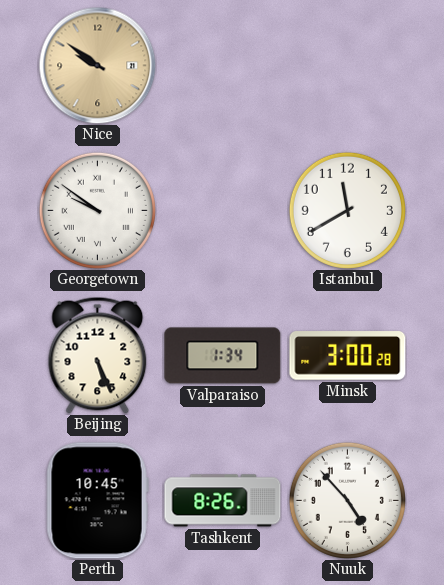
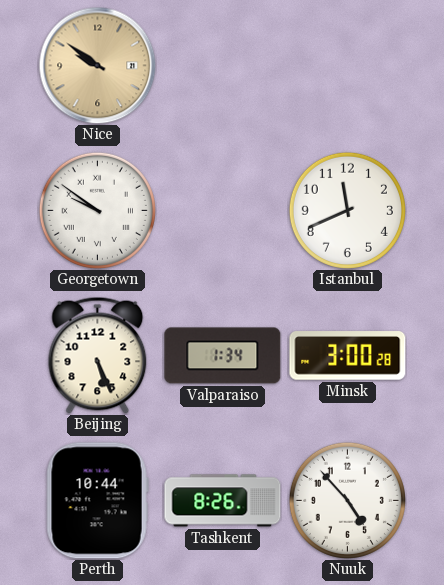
Istanbul: 11:40 -> 11:41
Perth: 10:45 -> 10:44
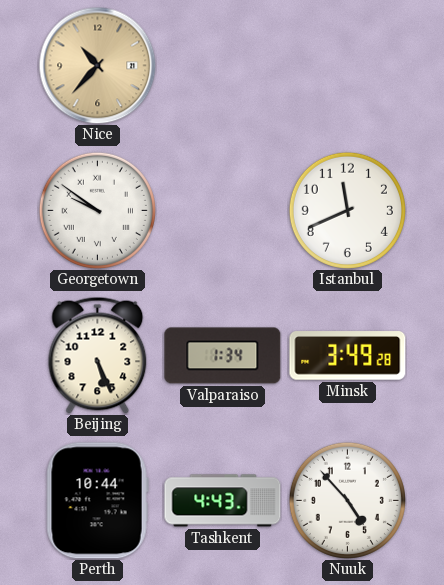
Nice: 9:51 -> 10:37
Minsk: 3:00 -> 3:49
Tashkent: 8:26 -> 4:43
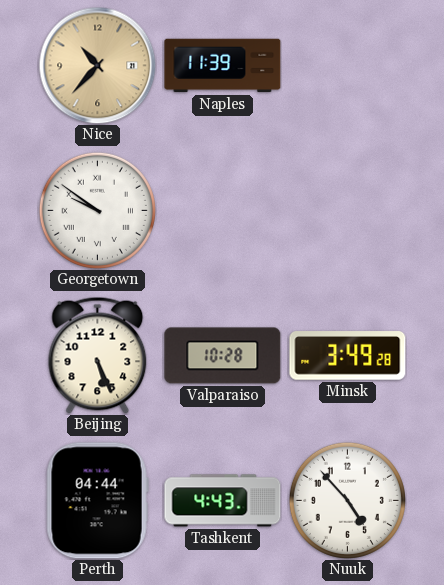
Naples: none -> 11:39
Istanbul: 11:41 -> none
Valparaiso: 1:34 -> 10:28
Perth: 10:44 -> 04:44
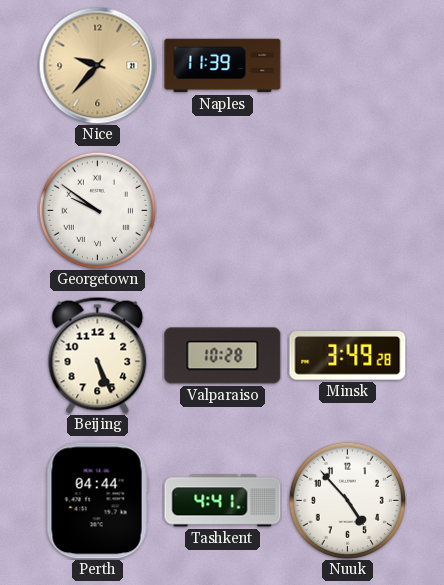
Nice: 10:37 -> 9:37
Tashkent: 4:43 -> 4:41
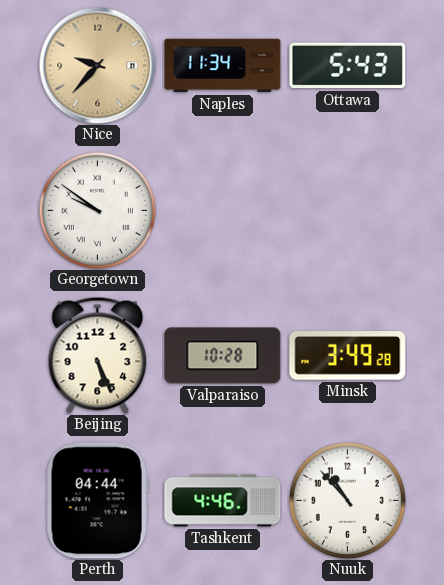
Naples: 11:39 -> 11:34
Ottawa: none -> 5:43
Tashkent: 4:41 -> 4:46
Nuuk: 4:53 -> 10:53
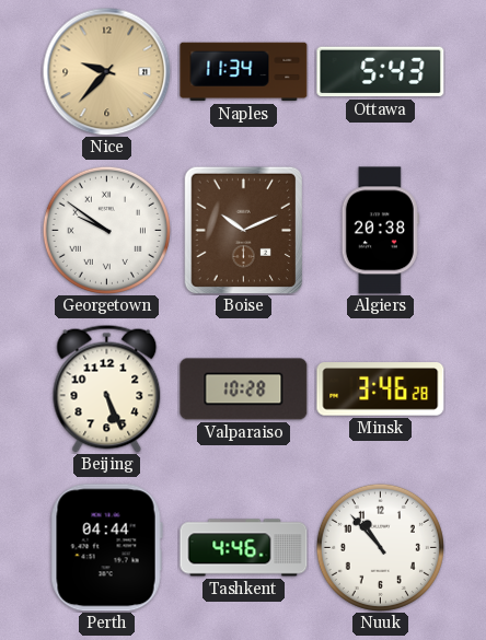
Boise: none -> 10:11
Algiers: none -> 20:38
Minsk: 3:49 -> 3:46
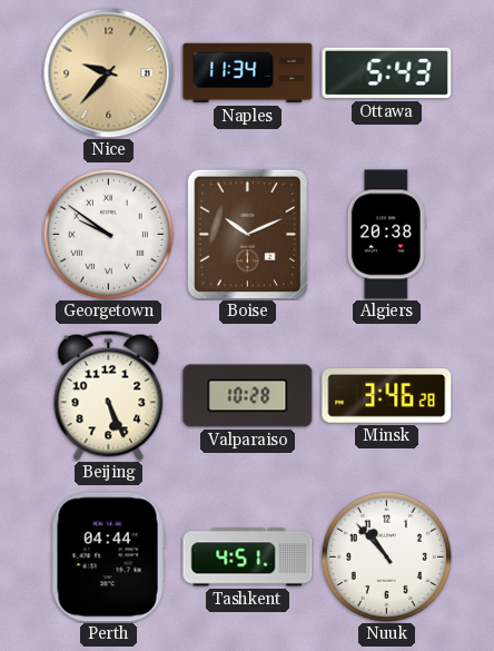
Tashkent: 4:46 -> 4:51
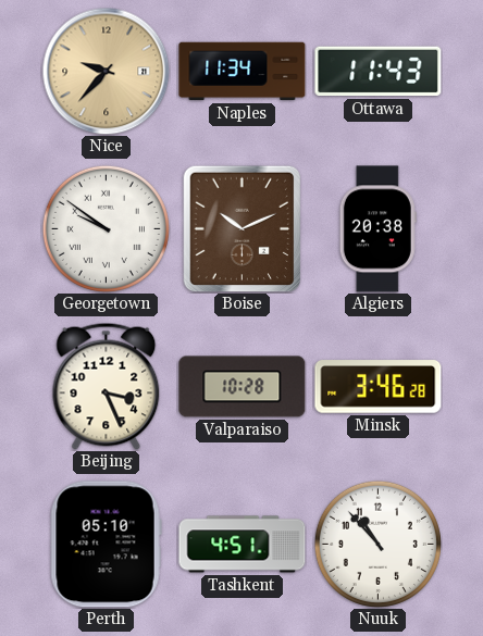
Ottawa: 5:43 -> 11:43
Beijing: 5:26 -> 3:26
Perth: 04:44 -> 05:10
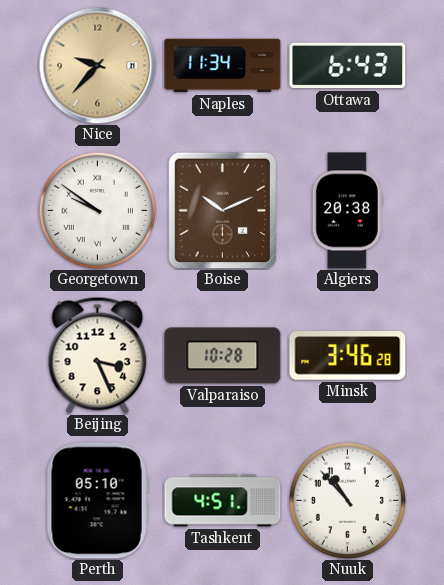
Ottawa: 11:43 -> 6:43
